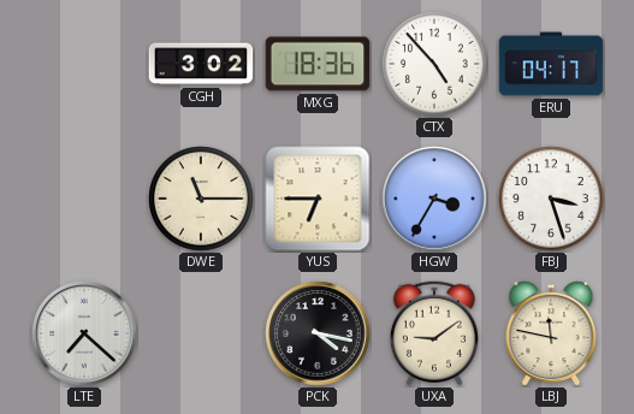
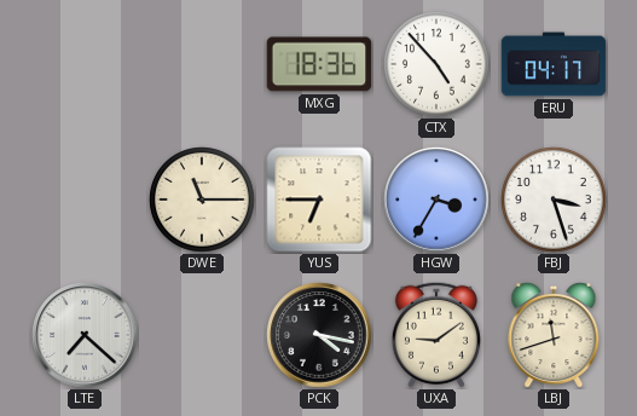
CGH: 3:02 -> none
LBJ: 11:47 -> 11:42
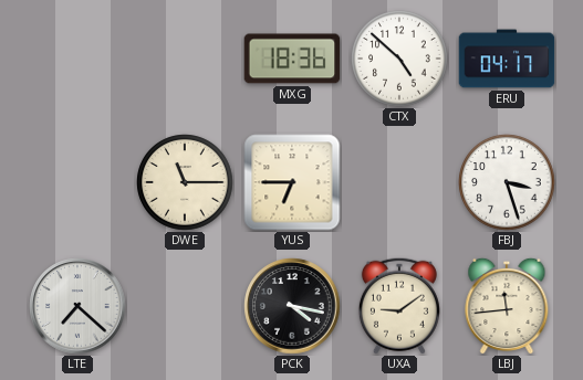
CTX: 4:53 -> 4:52
HGW: 3:35 -> none
LBJ: 11:42 -> 11:44
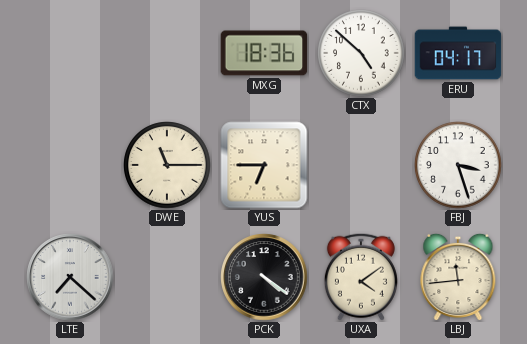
PCK: 4:17 -> 4:21
UXA: 9:09 -> 4:09
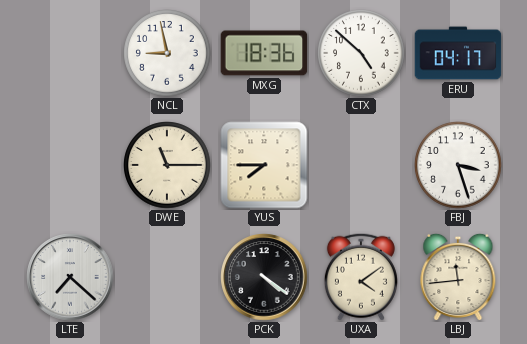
NCL: none -> 8:58
YUS: 6:45 -> 7:45
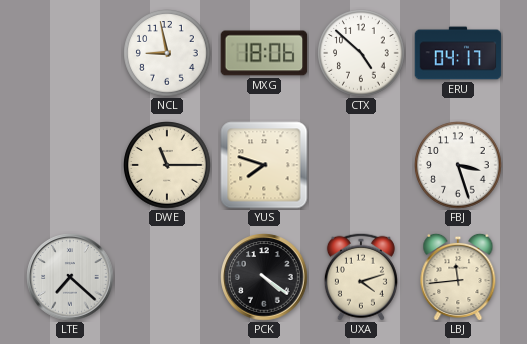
MXG: 18:36 -> 18:06
YUS: 7:45 -> 7:48
UXA: 4:09 -> 4:12
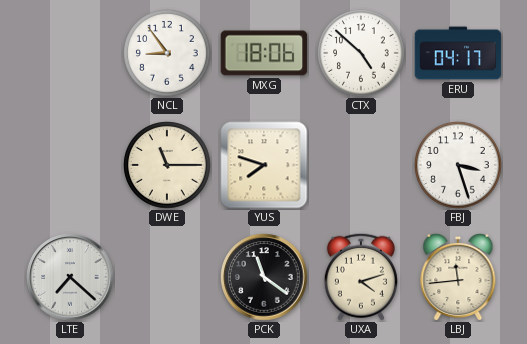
NCL: 8:58 -> 8:54
PCK: 4:21 -> 11:21
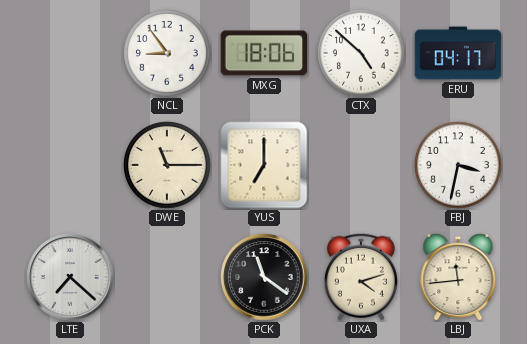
YUS: 7:48 -> 7:00
FBJ: 3:27 -> 3:32
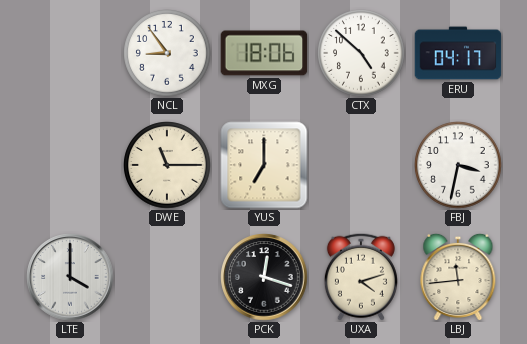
LTE: 7:22 -> 4:00
PCK: 11:21 -> 12:18
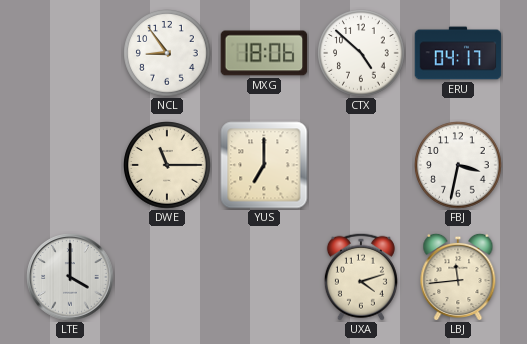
PCK: 12:18 -> none
